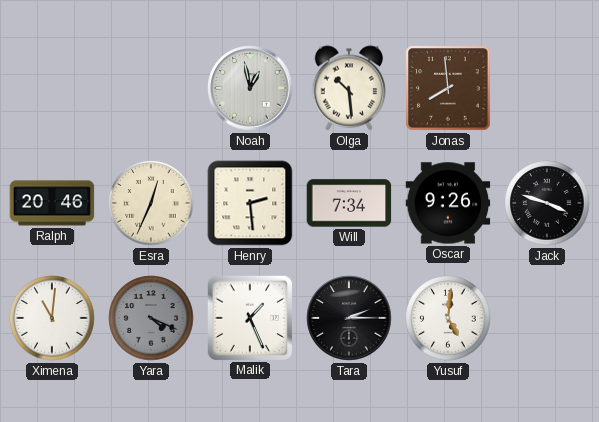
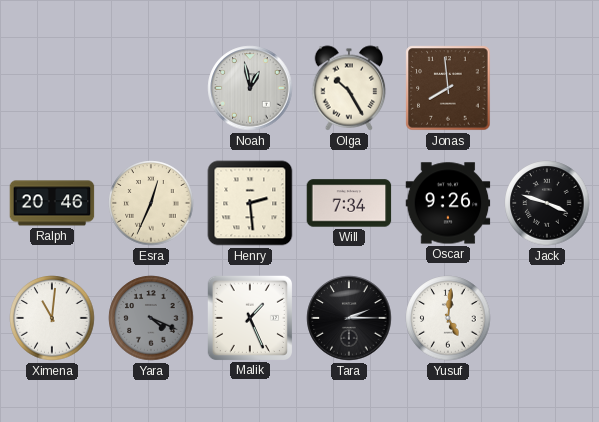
Olga: 10:29 -> 10:25
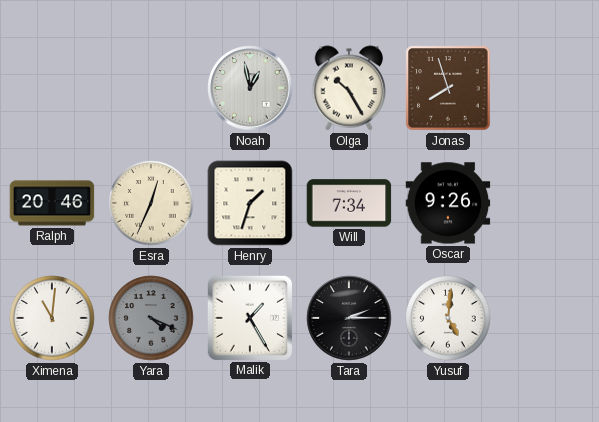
Jonas: 7:59 -> 7:57
Henry: 2:29 -> 1:33
Jack: 3:48 -> none
Malik: 1:26 -> 1:25
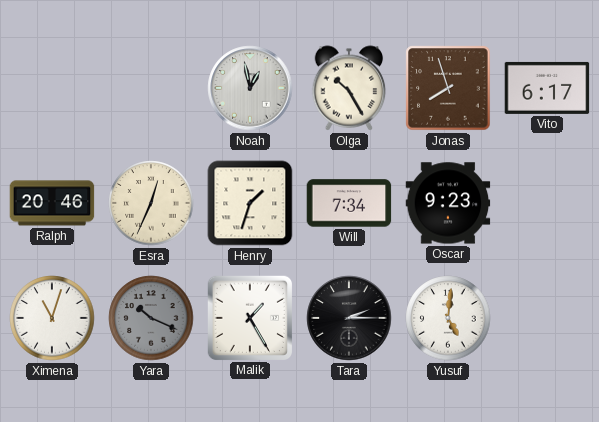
Vito: none -> 6:17
Oscar: 9:26 -> 9:23
Ximena: 11:01 -> 11:03
Yara: 4:19 -> 10:19
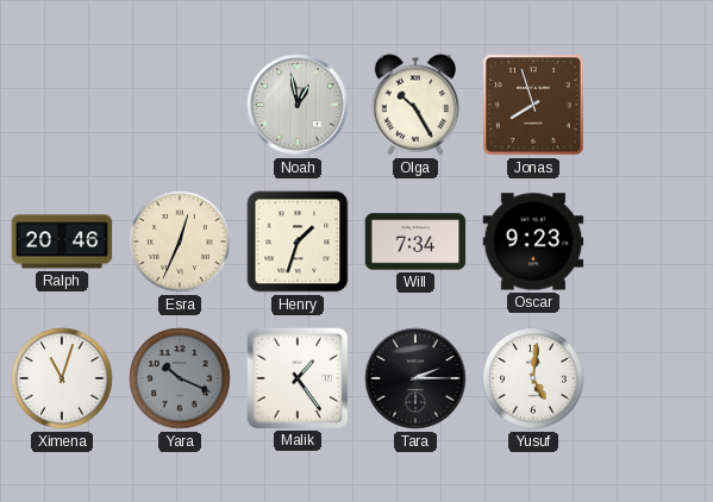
Vito: 6:17 -> none
Malik: 1:25 -> 1:24
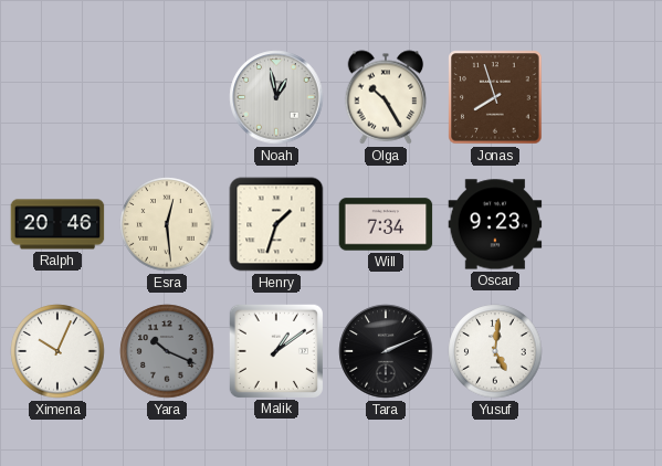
Esra: 12:34 -> 12:29
Ximena: 11:03 -> 10:04
Malik: 1:24 -> 1:09
Tara: 2:15 -> 2:11
